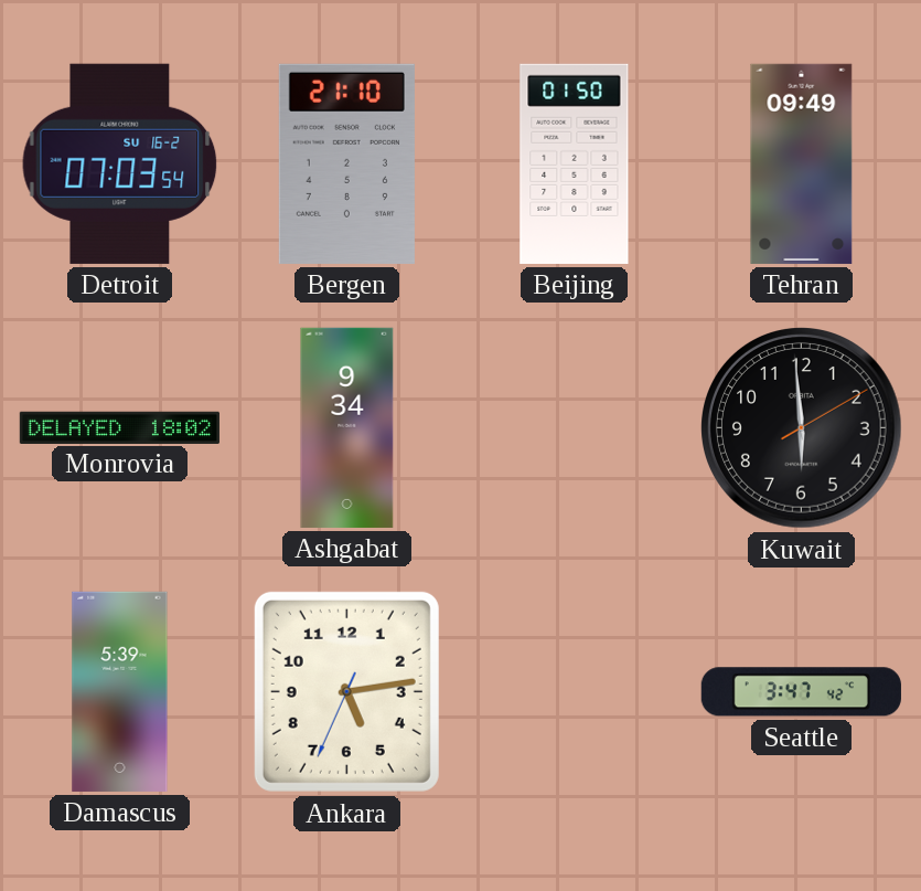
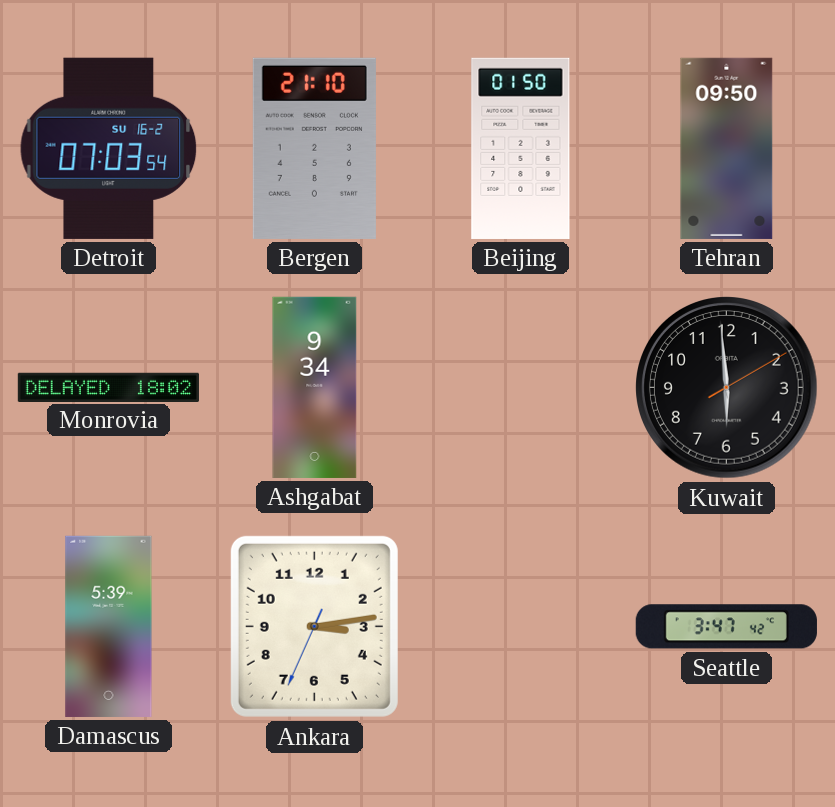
Tehran: 09:49 -> 09:50
Ankara: 5:13 -> 3:13
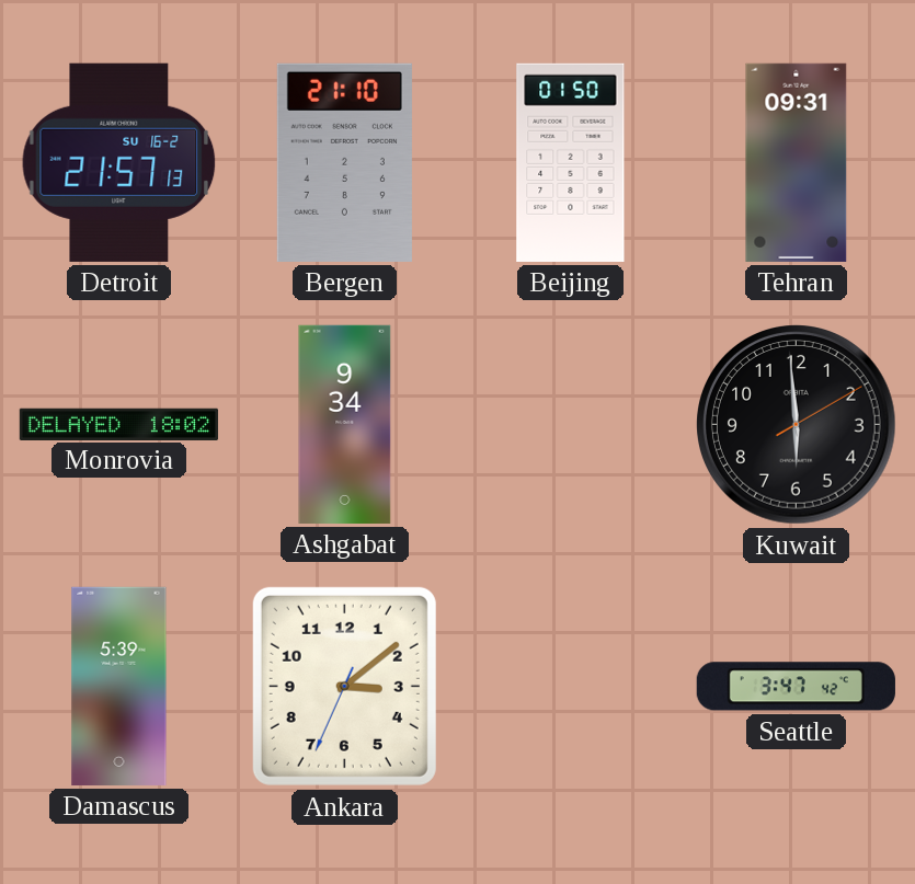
Detroit: 07:03 -> 21:57
Tehran: 09:50 -> 09:31
Ankara: 3:13 -> 3:08
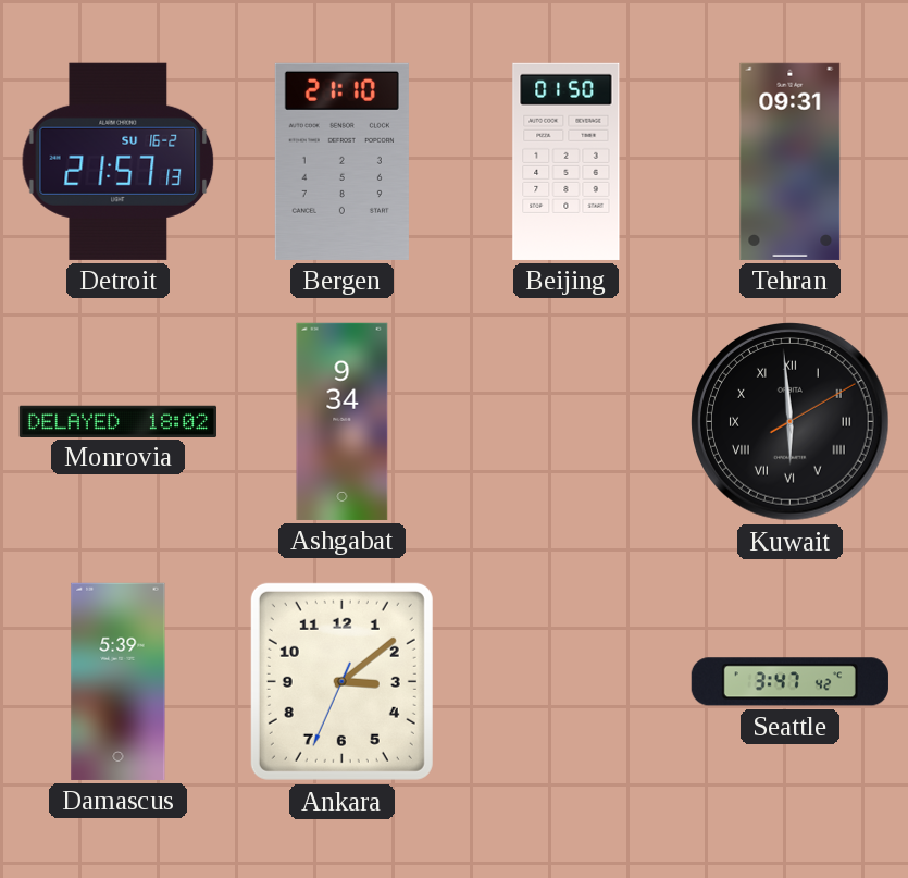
Kuwait numerals: Arabic -> Roman
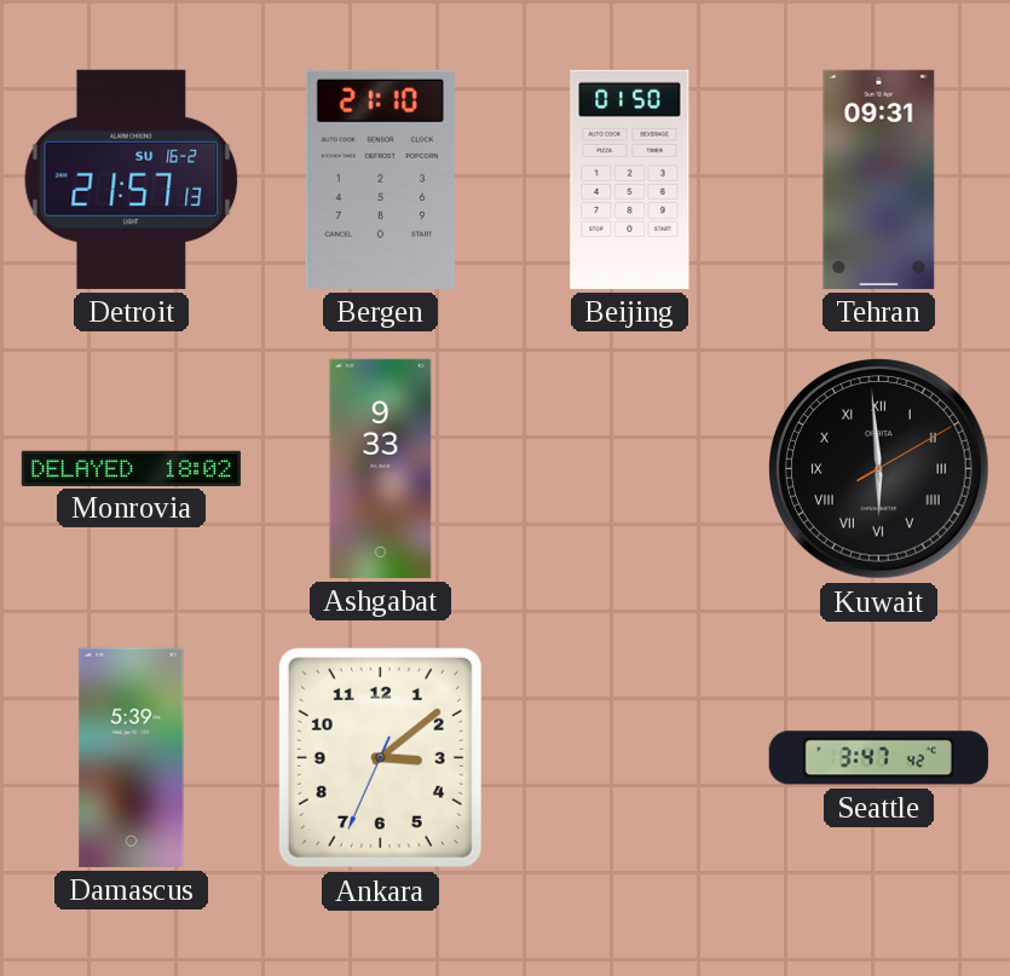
Ashgabat: 9:34 -> 9:33
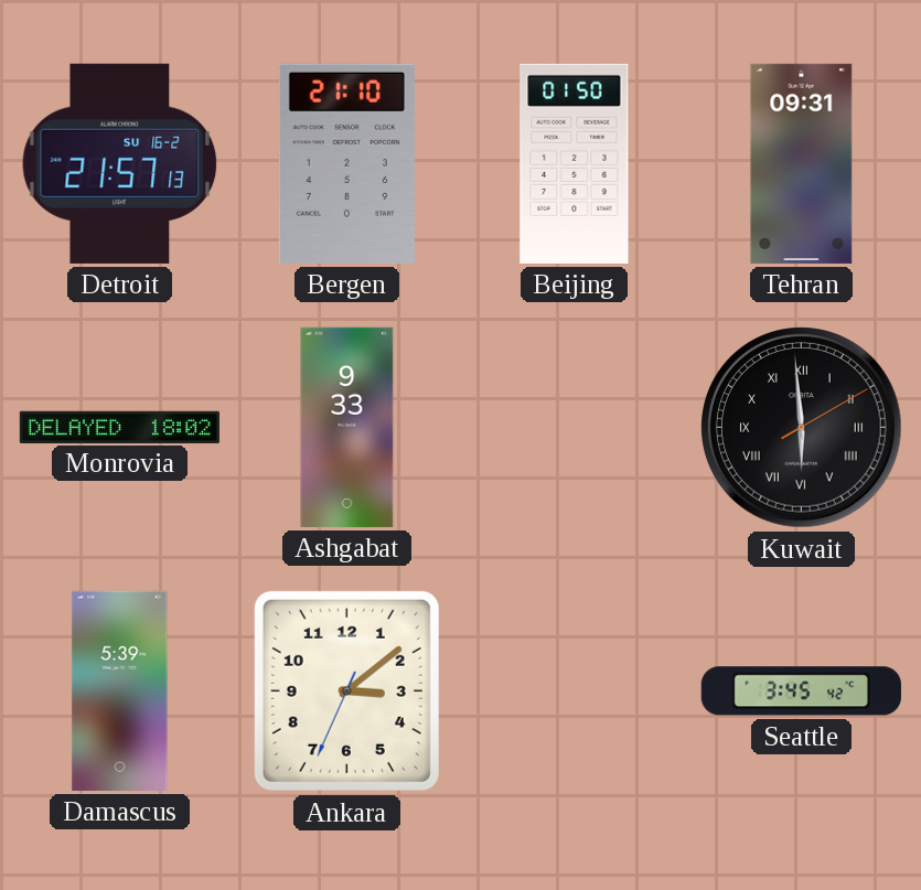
Seattle: 3:47 -> 3:45
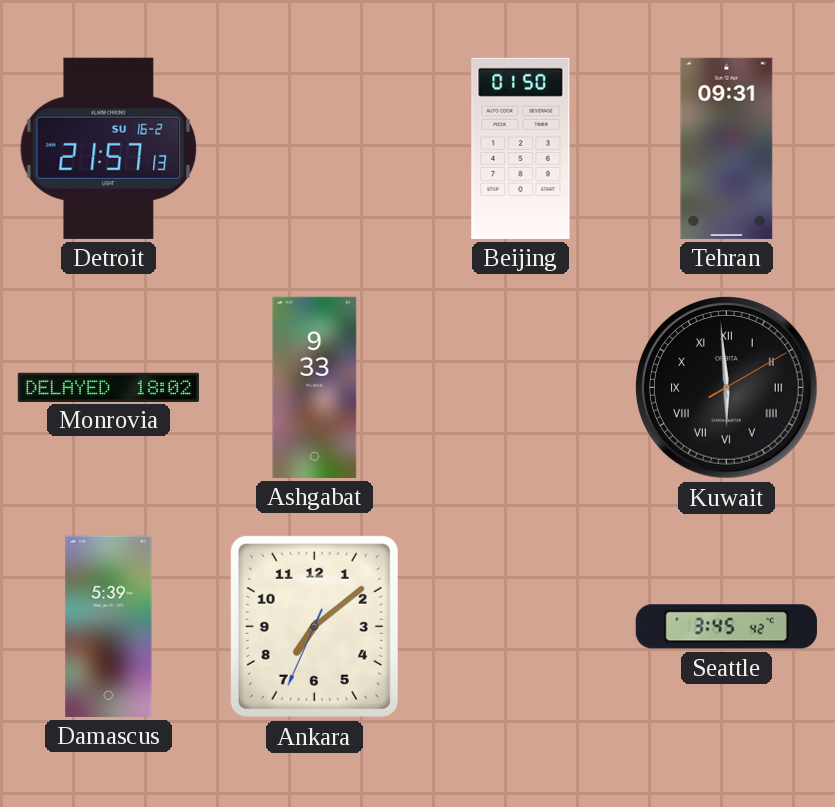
Bergen: 21:10 -> none
Ankara: 3:08 -> 7:08
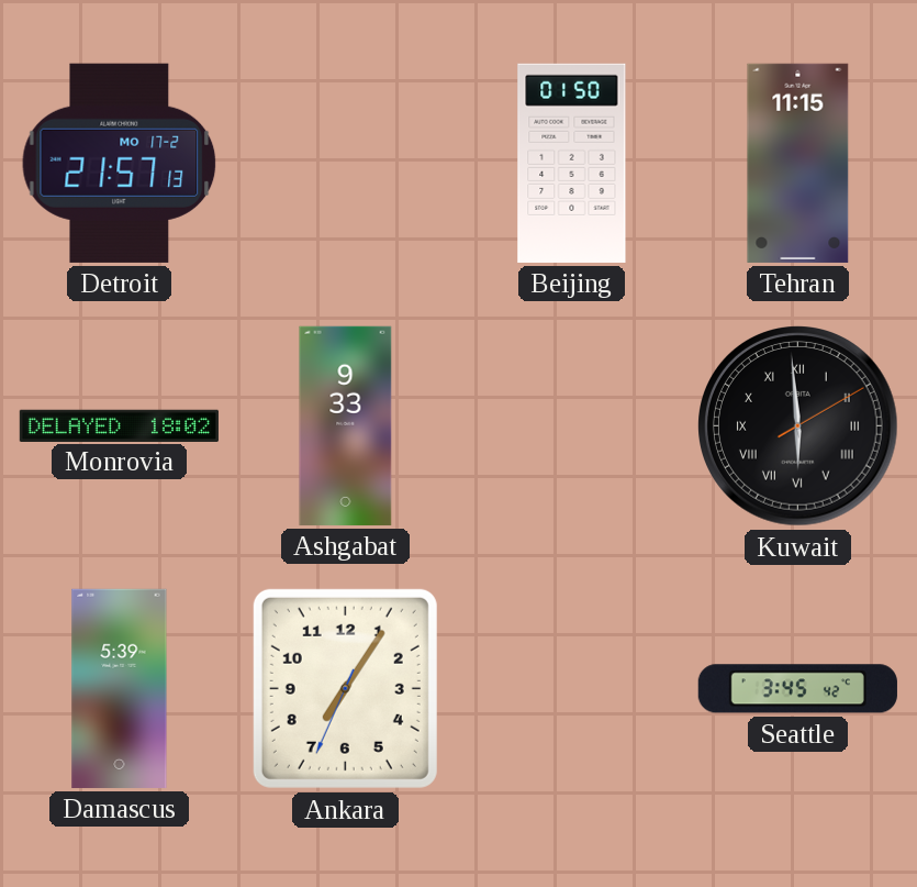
Detroit date: SU 16-2 -> MO 17-2
Tehran: 09:31 -> 11:15
Ankara: 7:08 -> 7:05
